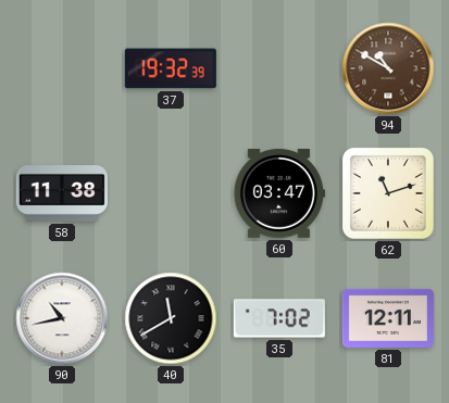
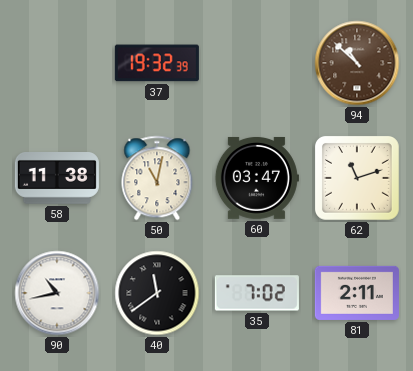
94: 10:50 -> 10:52
50: none -> 11:02
40: 11:40 -> 11:39
81: 12:11 -> 2:11
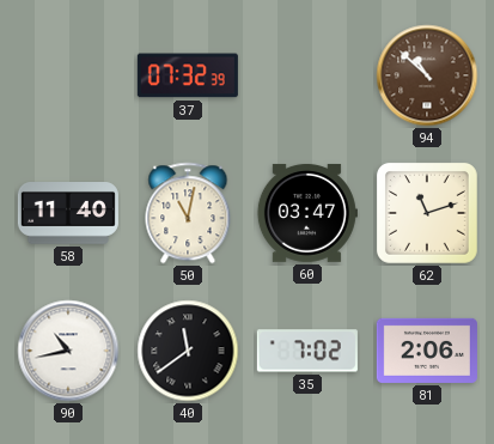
37: 19:32 -> 07:32
58: 11:38 -> 11:40
81: 2:11 -> 2:06
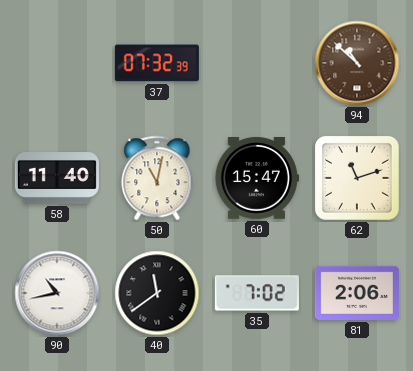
60: 03:47 -> 15:47
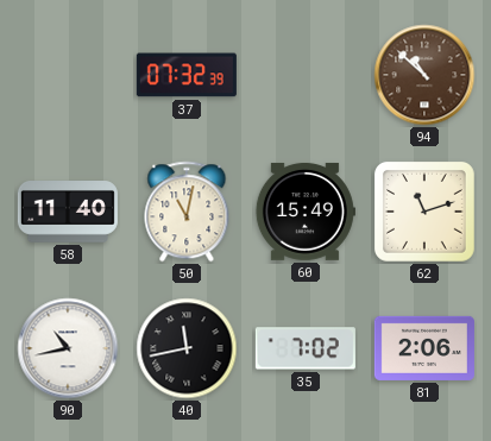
60: 15:47 -> 15:49
40: 11:39 -> 11:43
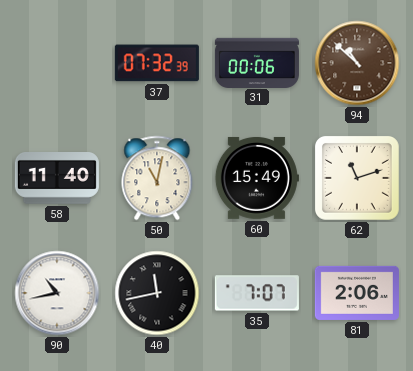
31: none -> 00:06
35: 7:02 -> 7:07
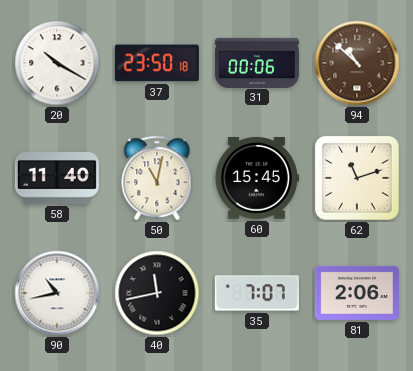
20: none -> 10:20
37: 07:32 -> 23:50
60: 15:49 -> 15:45
